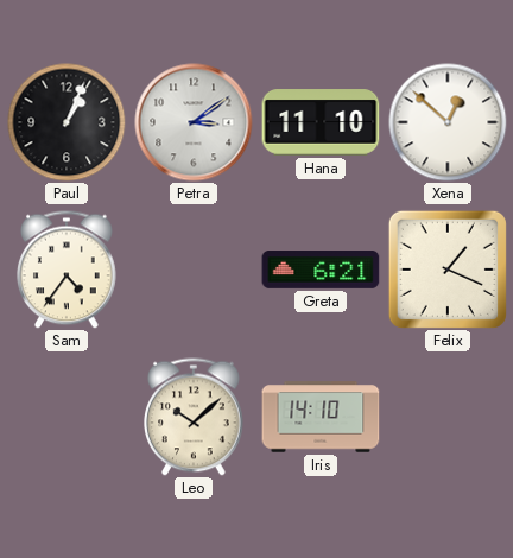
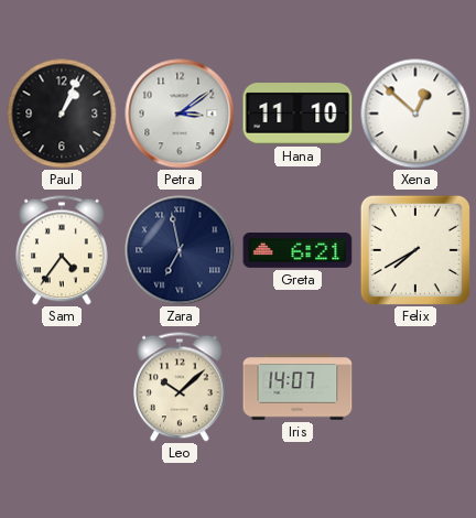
Zara: none -> 6:58
Felix: 1:19 -> 7:40
Iris: 14:10 -> 14:07
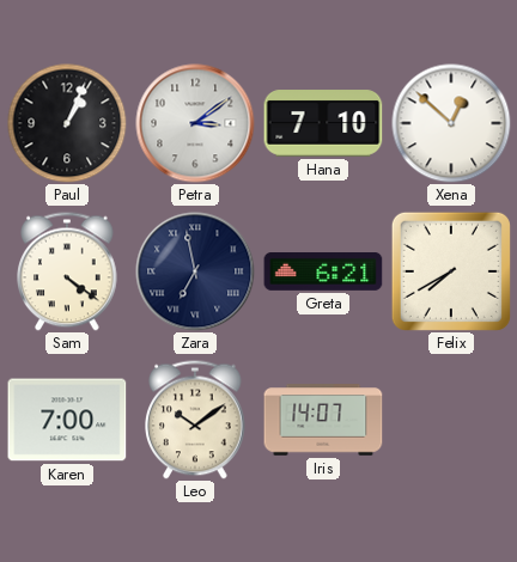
Hana: 11:10 -> 7:10
Sam: 4:36 -> 4:21
Karen: none -> 7:00
Leo: 10:08 -> 10:09
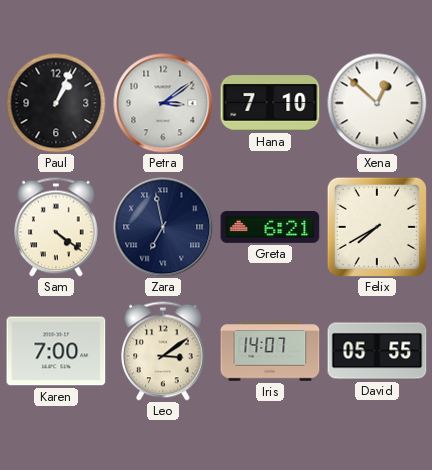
Leo: 10:09 -> 3:09
David: none -> 05:55
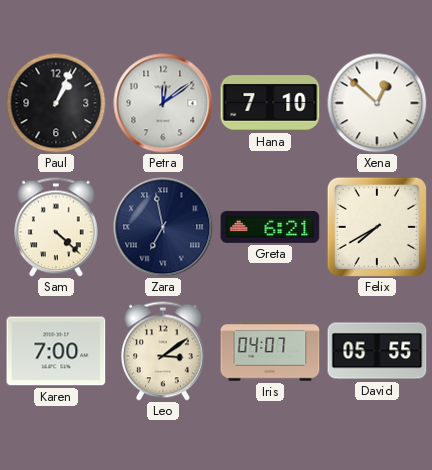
Petra: 3:09 -> 12:09
Sam: 4:21 -> 4:22
Iris: 14:07 -> 04:07
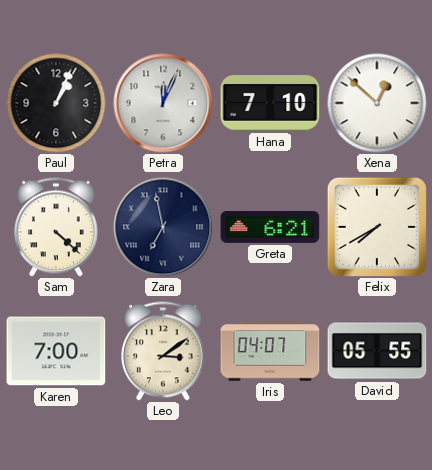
Petra: 12:09 -> 12:04
